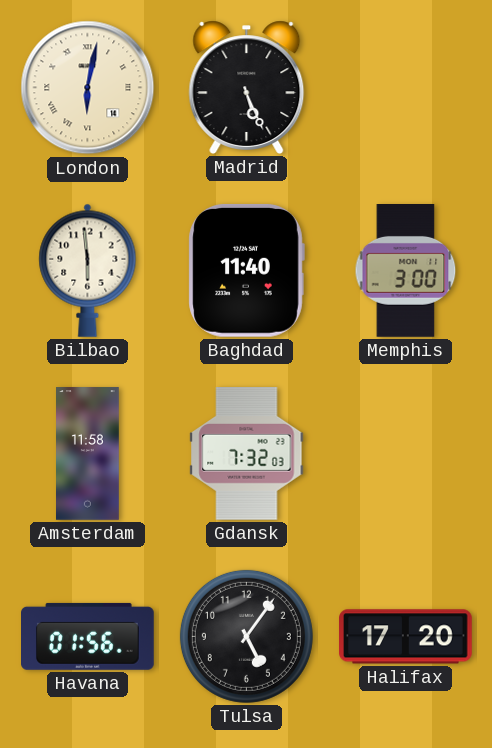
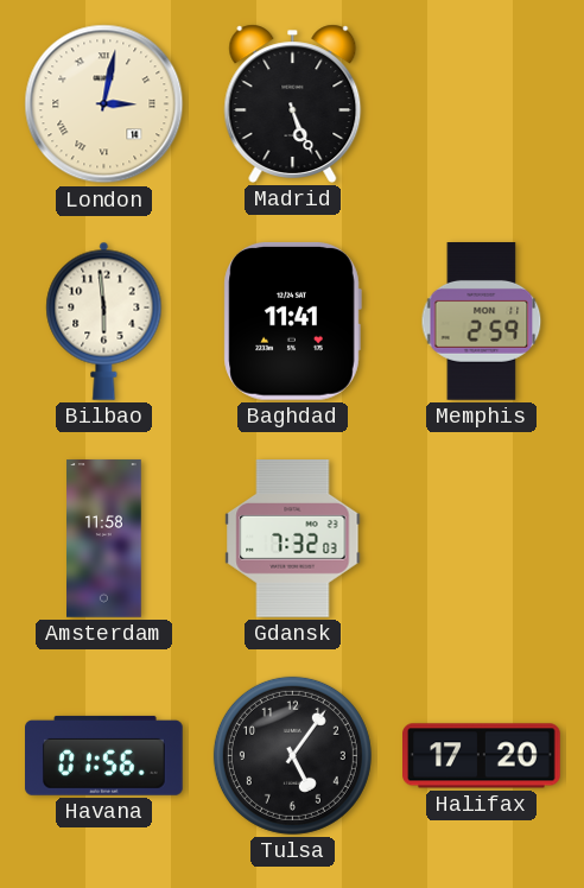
London: 6:02 -> 3:02
Baghdad: 11:40 -> 11:41
Memphis: 3:00 -> 2:59
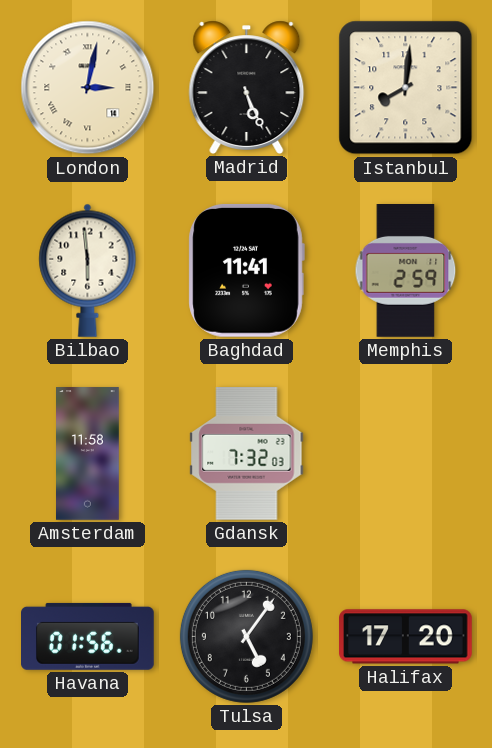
Istanbul: none -> 8:01
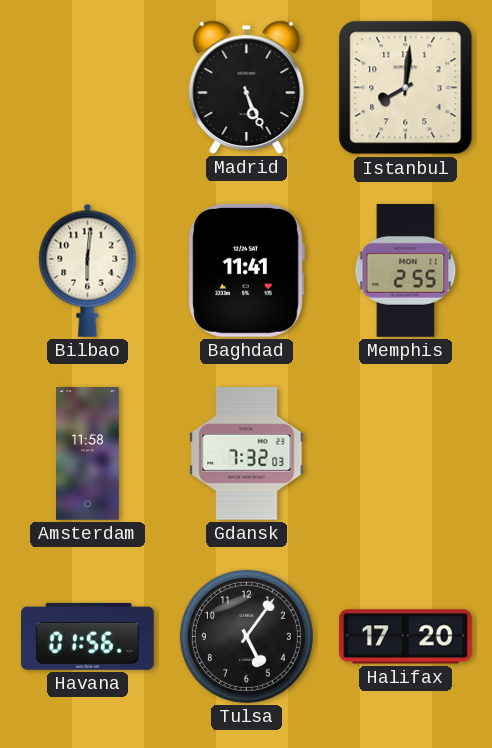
London: 3:02 -> none
Bilbao: 5:59 -> 6:01
Memphis: 2:59 -> 2:55
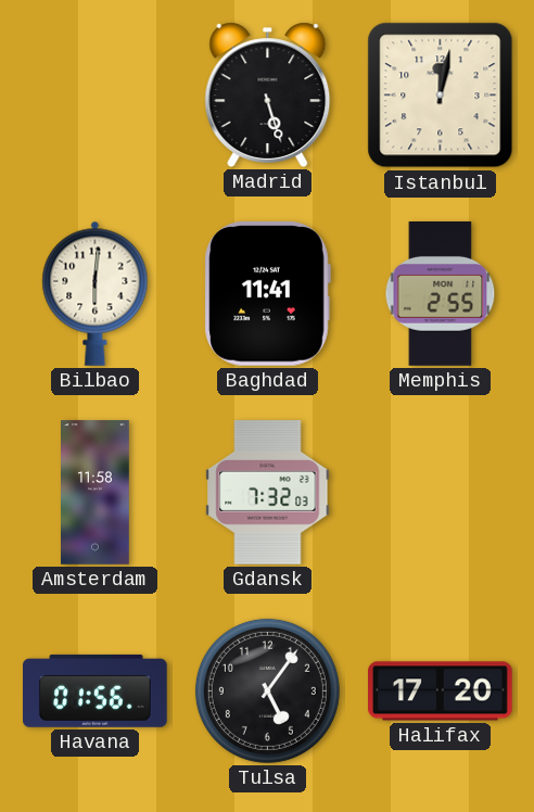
Madrid: 5:26 -> 5:27
Istanbul: 8:01 -> 12:02
